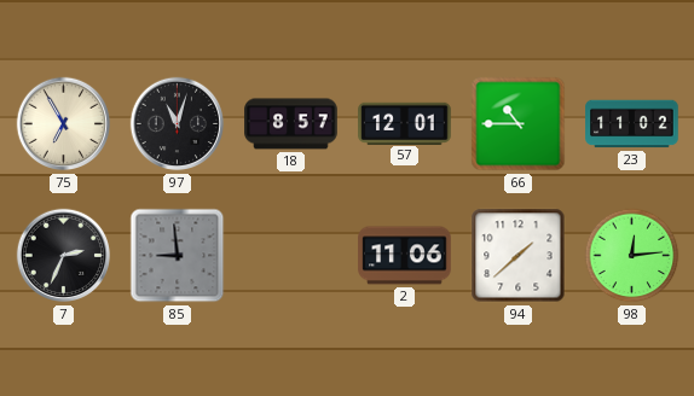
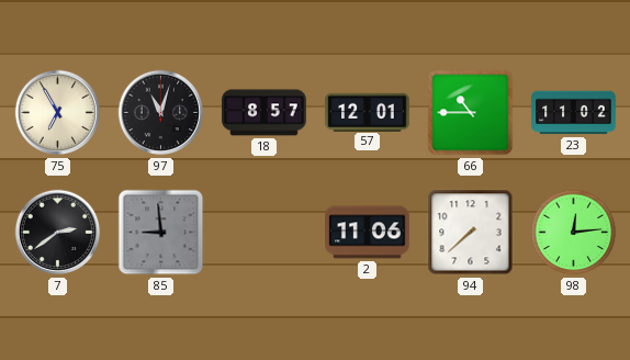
7: 2:34 -> 2:39
94: 1:38 -> 7:38
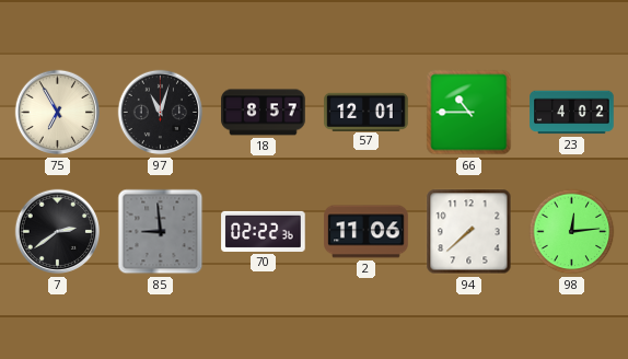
23: 11:02 -> 4:02
70: none -> 02:22
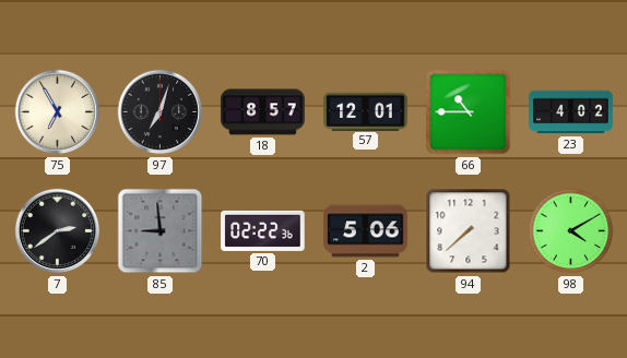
97: 11:03 -> 7:03
2: 11:06 -> 5:06
98: 12:14 -> 4:10
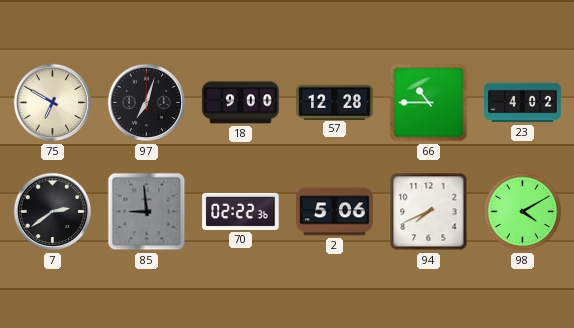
75: 6:55 -> 6:50
18: 8:57 -> 9:00
57: 12:01 -> 12:28
94: 7:38 -> 7:41
